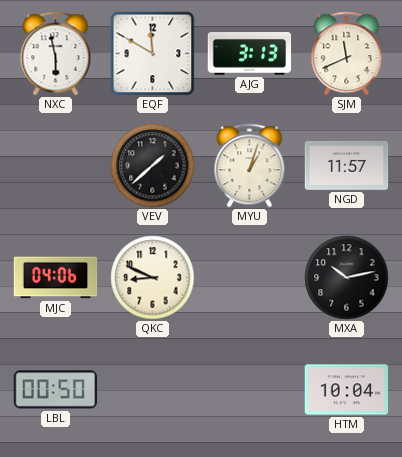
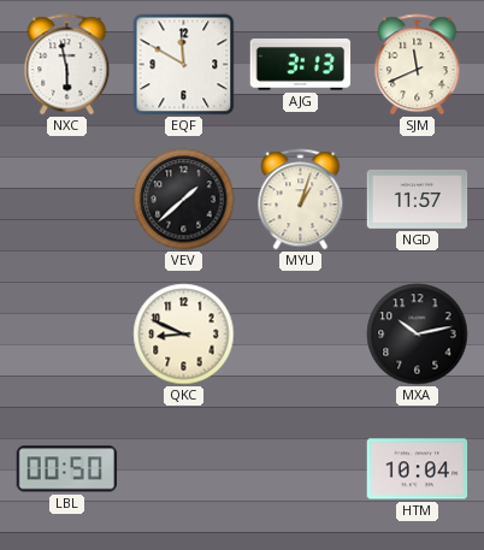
MJC: 04:06 -> none
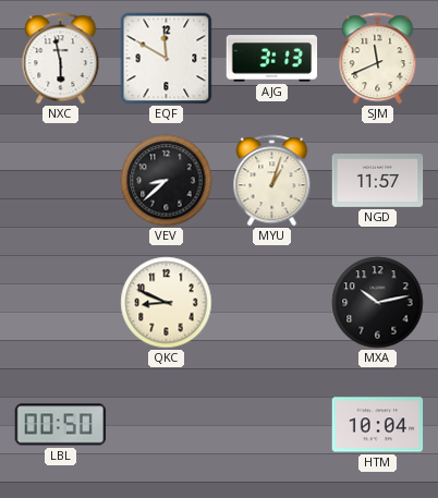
VEV: 1:38 -> 8:38
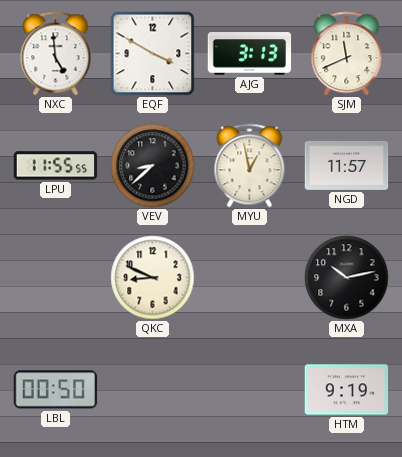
NXC: 5:58 -> 4:59
EQF: 11:50 -> 3:50
LPU: none -> 11:55
MYU: 1:03 -> 12:58
HTM: 10:04 -> 9:19
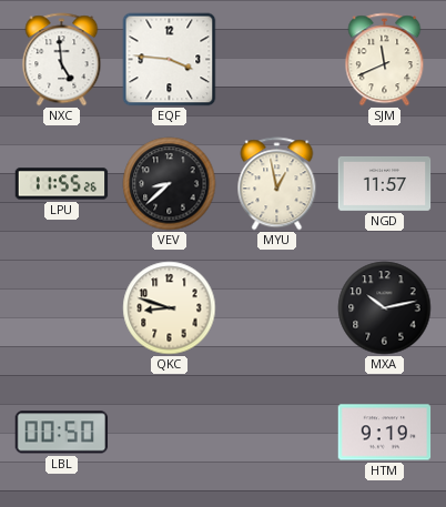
EQF: 3:50 -> 3:46
AJG: 3:13 -> none
LPU: 11:55:55 -> 11:55:26
QKC: 8:49 -> 8:48
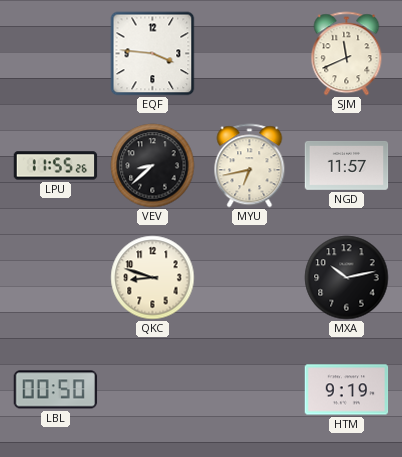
NXC: 4:59 -> none
MYU: 12:58 -> 6:43
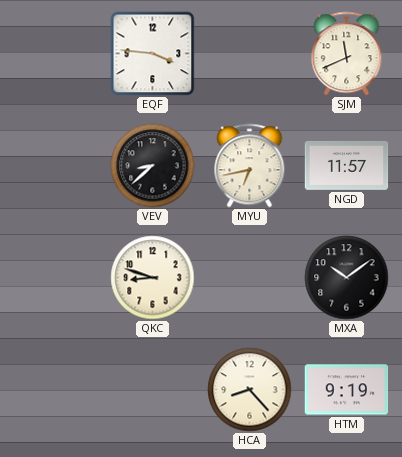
LPU: 11:55 -> none
MXA: 10:13 -> 10:09
LBL: 00:50 -> none
HCA: none -> 8:23
